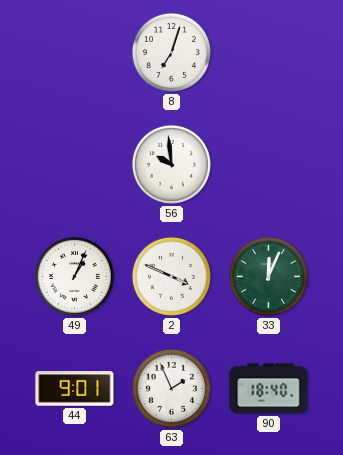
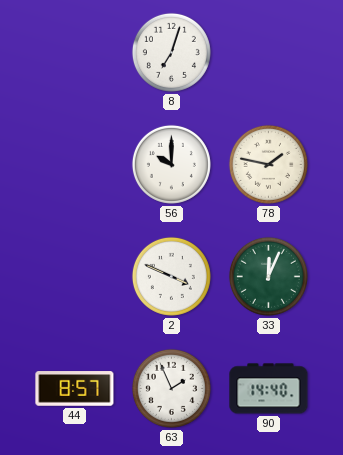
56: 9:59 -> 10:00
78: none -> 1:47
49: 1:04 -> none
44: 9:01 -> 8:57
90: 18:40 -> 14:40
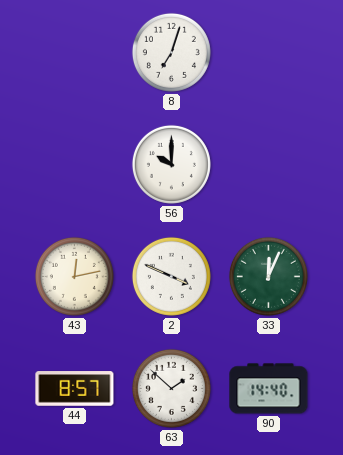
78: 1:47 -> none
43: none -> 12:13
63: 1:56 -> 1:52
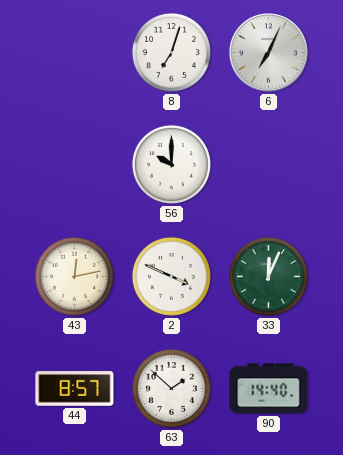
6: none -> 7:04
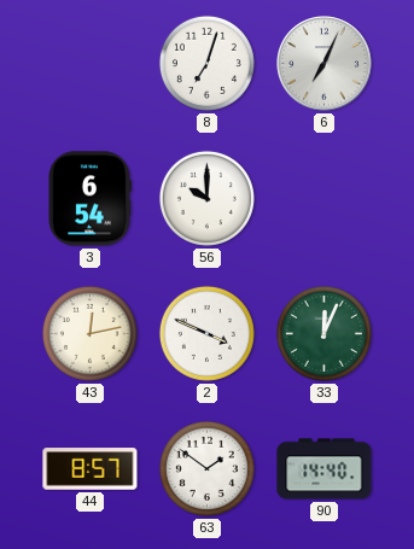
3: none -> 6:54
63: 1:52 -> 1:51
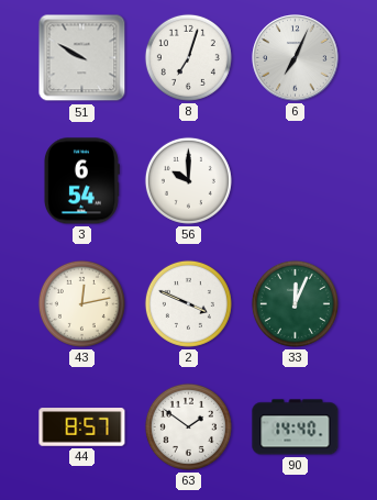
51: none -> 9:50
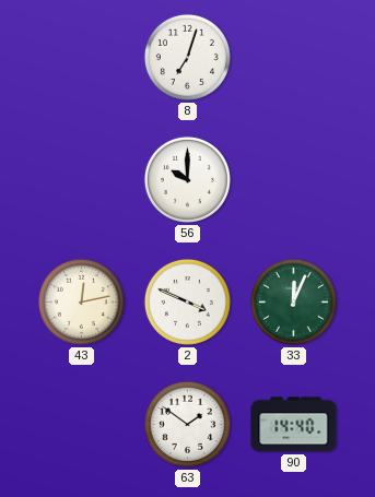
51: 9:50 -> none
6: 7:04 -> none
3: 6:54 -> none
44: 8:57 -> none
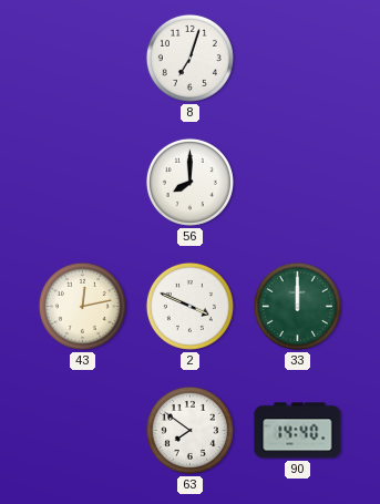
56: 10:00 -> 8:00
33: 12:04 -> 12:00
63: 1:51 -> 7:51
